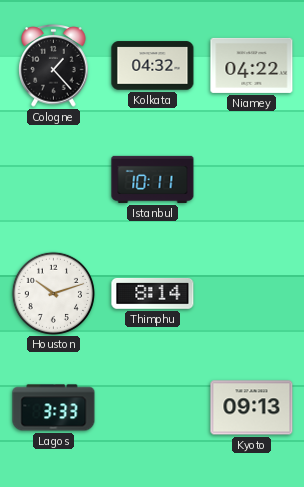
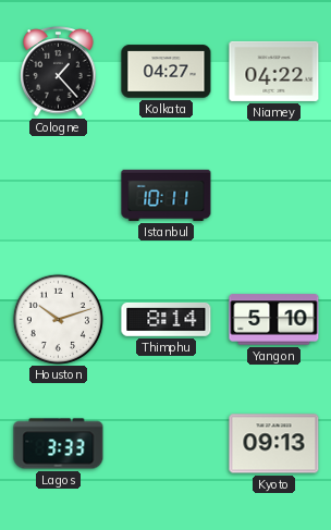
Kolkata: 04:32 -> 04:27
Yangon: none -> 5:10
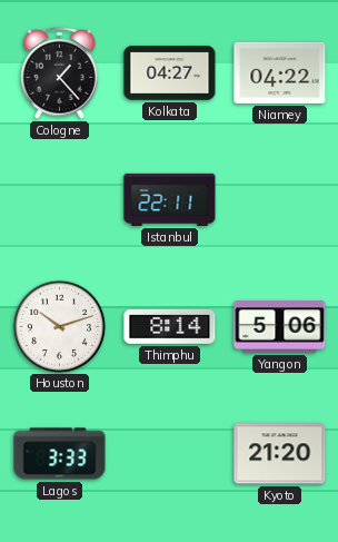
Istanbul: 10:11 -> 22:11
Yangon: 5:10 -> 5:06
Kyoto: 09:13 -> 21:20
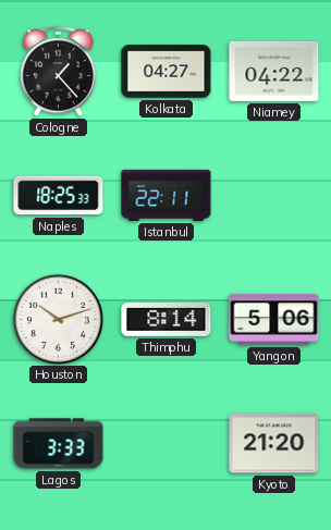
Naples: none -> 18:25
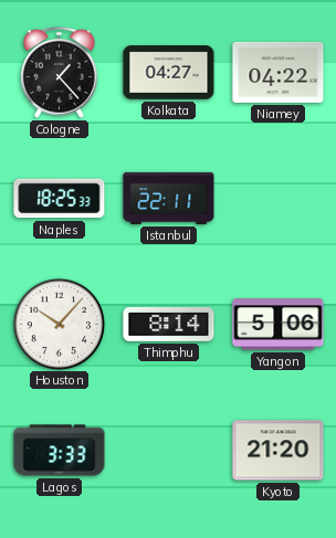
Houston: 10:12 -> 10:07
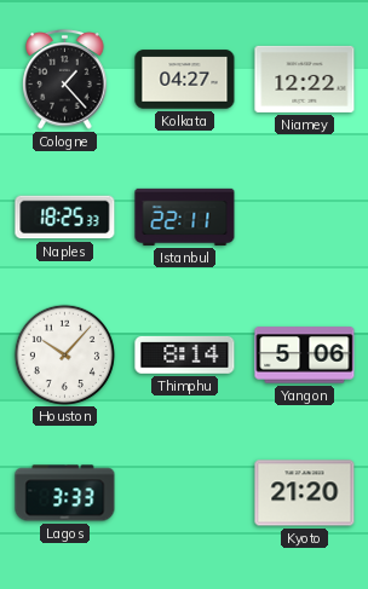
Niamey: 04:22 -> 12:22
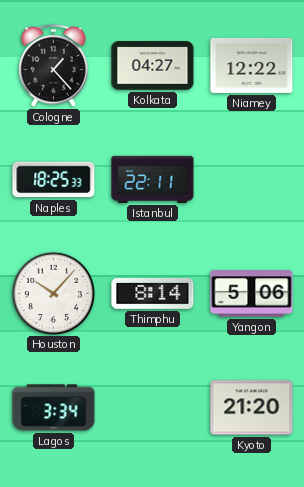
Lagos: 3:33 -> 3:34
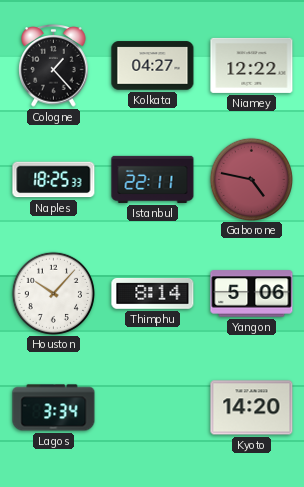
Gaborone: none -> 4:47
Kyoto: 21:20 -> 14:20
